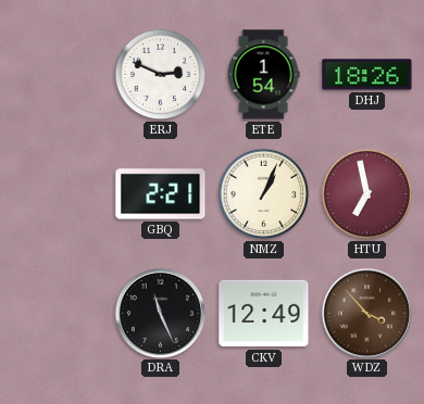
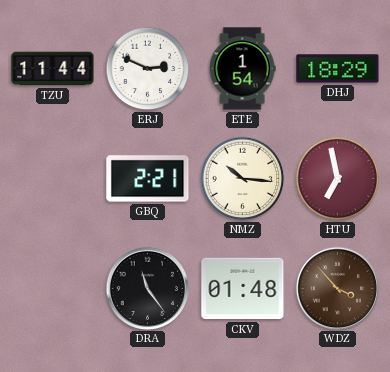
TZU: none -> 11:44
DHJ: 18:26 -> 18:29
NMZ: 1:04 -> 10:16
DRA: 11:26 -> 11:24
CKV: 12:49 -> 01:48
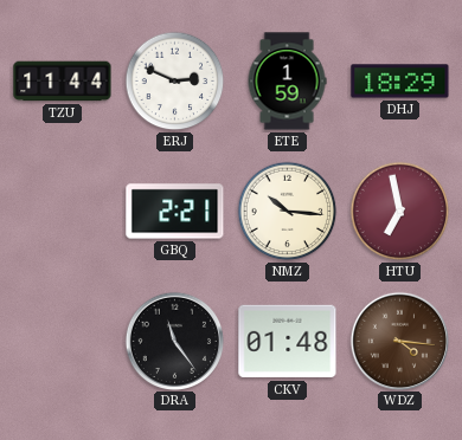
ETE: 1:54 -> 1:59
WDZ: 3:53 -> 4:16
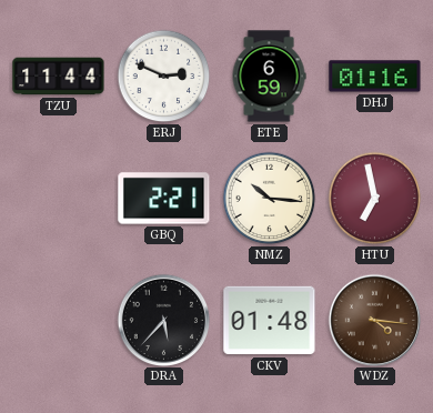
ETE: 1:59 -> 6:59
DHJ: 18:29 -> 01:16
DRA: 11:24 -> 5:37
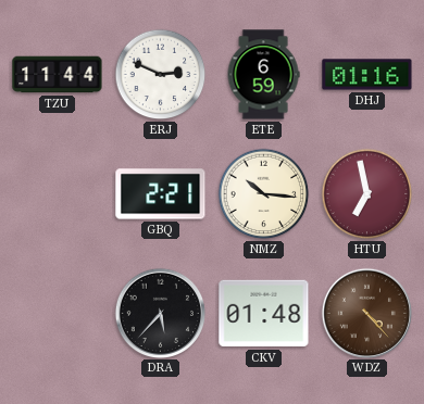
WDZ: 4:16 -> 4:23
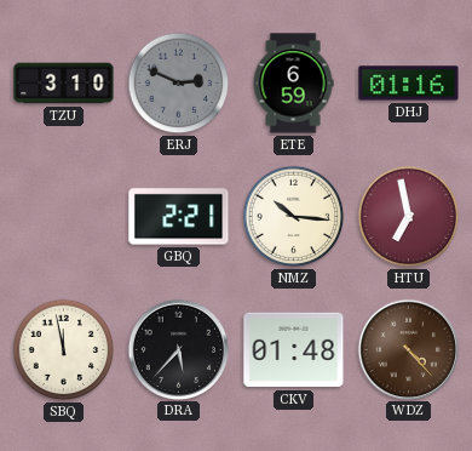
TZU: 11:44 -> 3:10
ERJ dial: white -> grey
SBQ: none -> 11:58
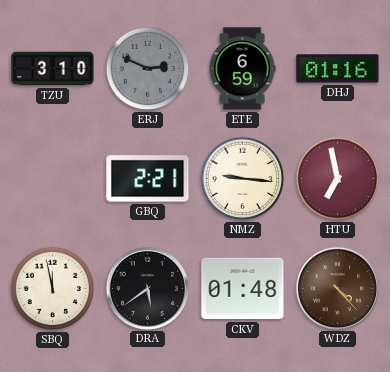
NMZ: 10:16 -> 9:16
DRA: 5:37 -> 5:39
